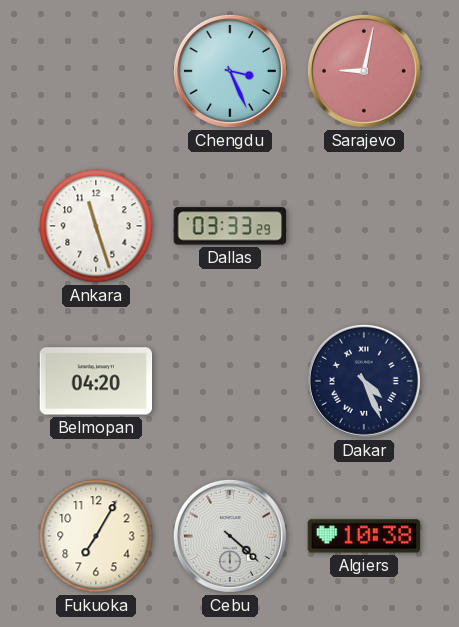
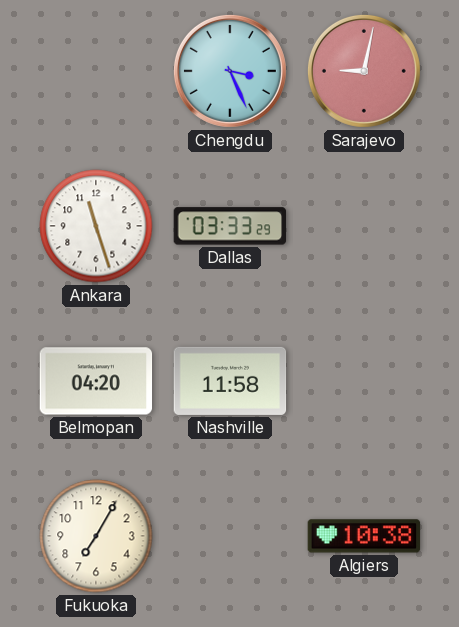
Nashville: none -> 11:58
Dakar: 4:26 -> none
Cebu: 4:22 -> none
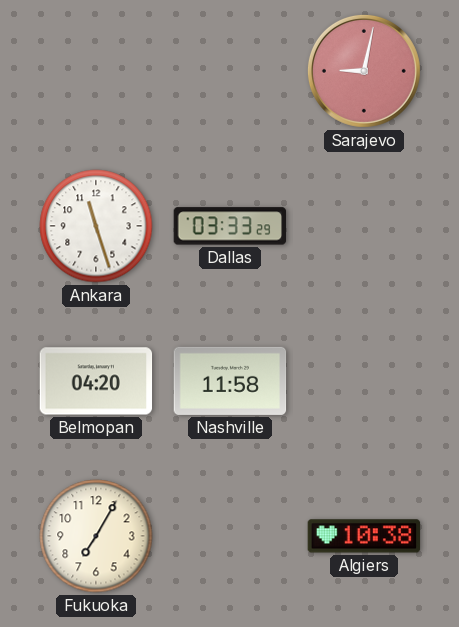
Chengdu: 3:26 -> none
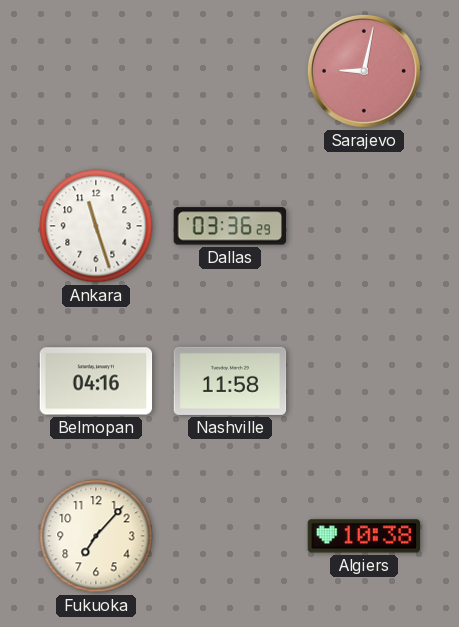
Dallas: 03:33 -> 03:36
Belmopan: 04:20 -> 04:16
Fukuoka: 7:05 -> 7:07
